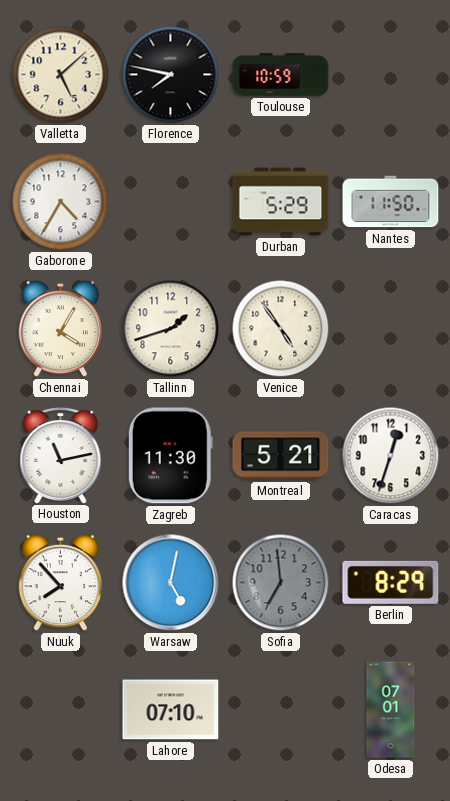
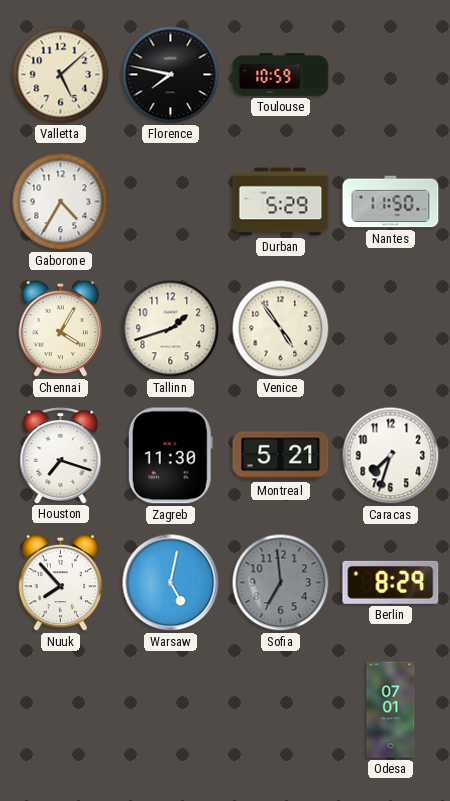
Houston: 11:13 -> 7:18
Caracas: 12:33 -> 7:33
Lahore: 07:10 -> none
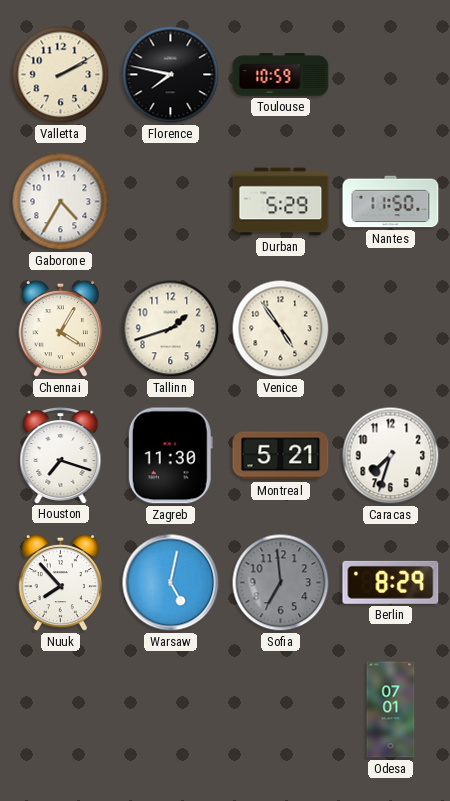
Valletta: 5:08 -> 2:10
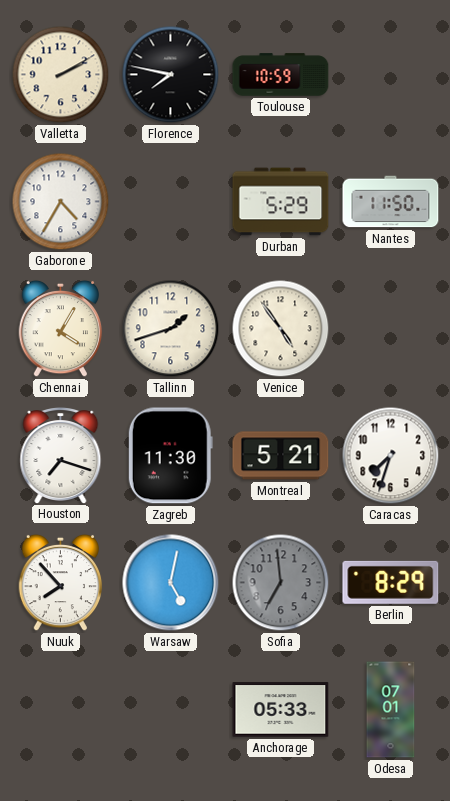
Anchorage: none -> 05:33
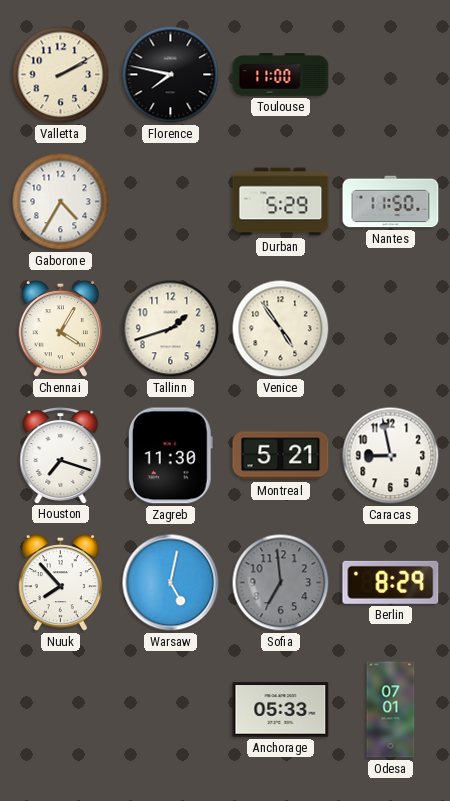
Toulouse: 10:59 -> 11:00
Caracas: 7:33 -> 8:58
